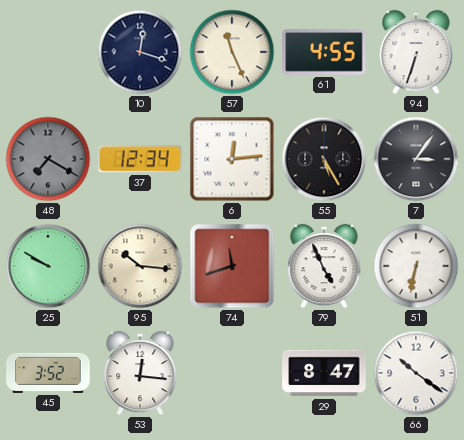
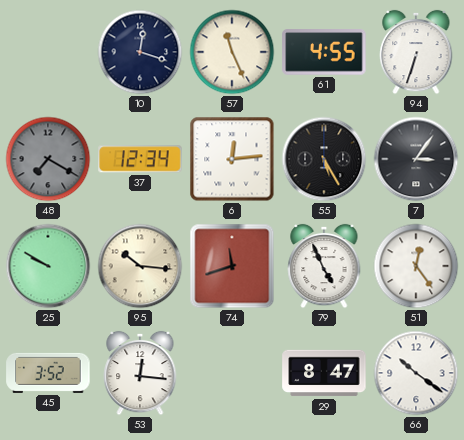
51: 6:32 -> 12:24
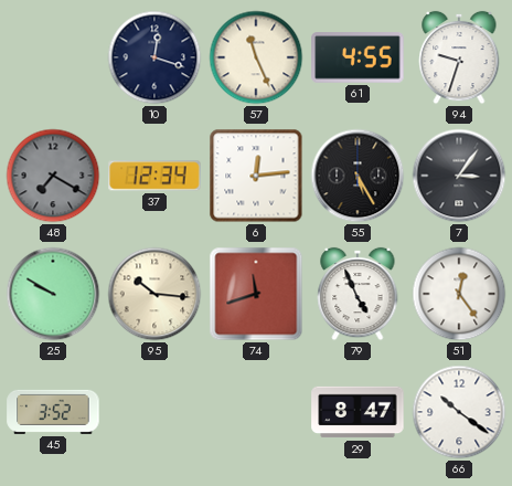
94: 6:33 -> 9:33
53: 12:16 -> none
